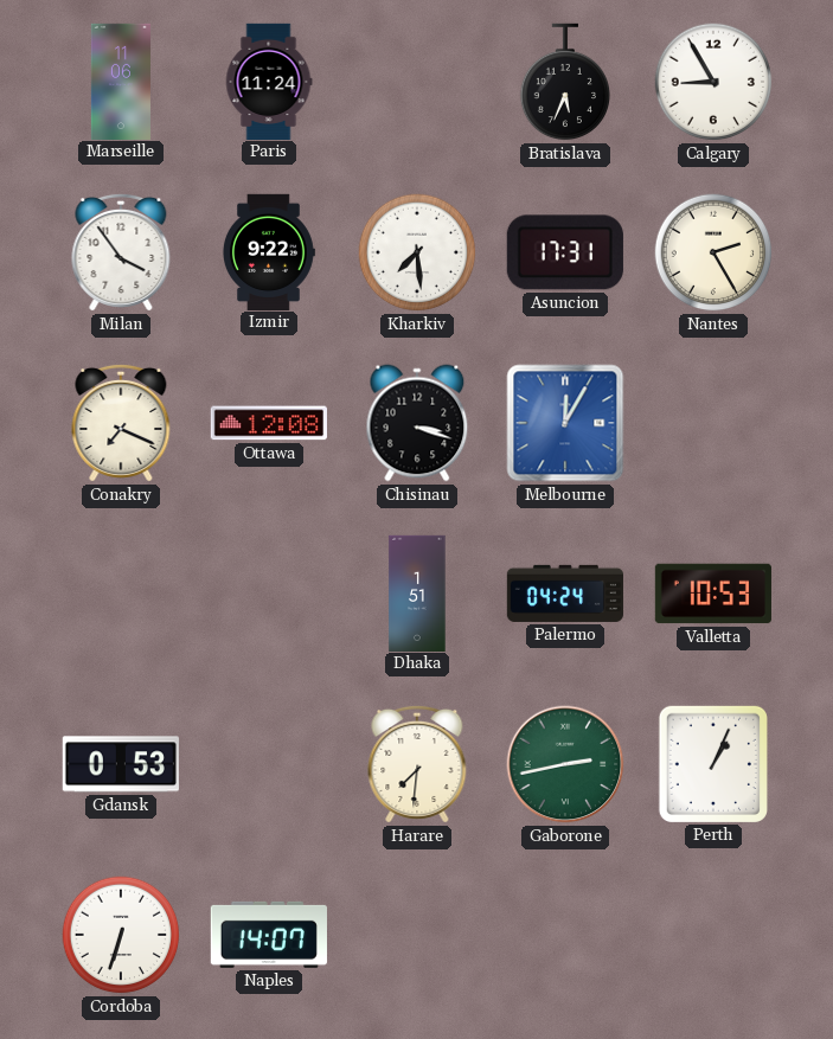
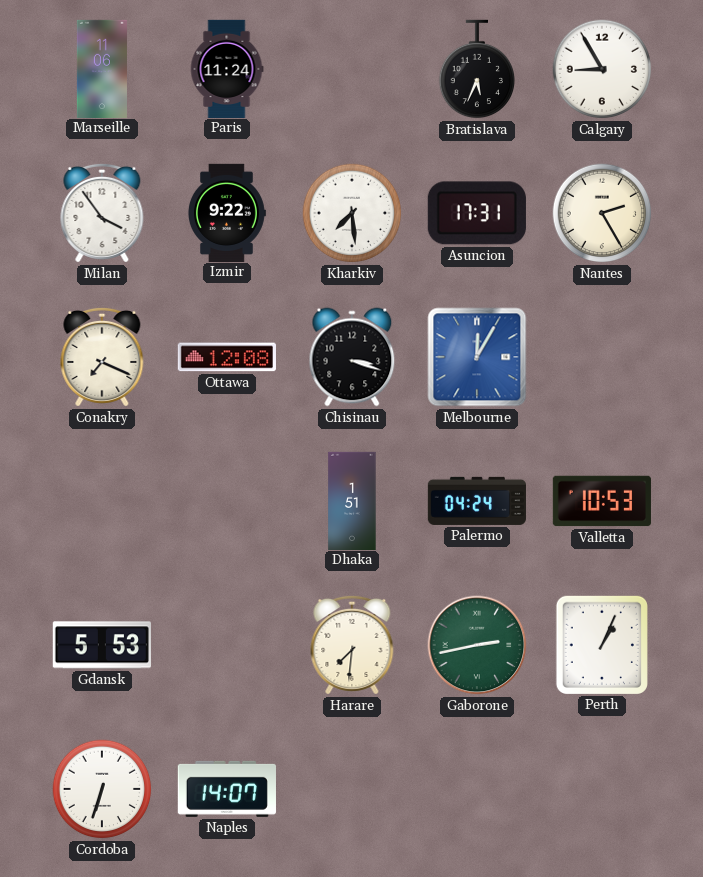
Gdansk: 0:53 -> 5:53
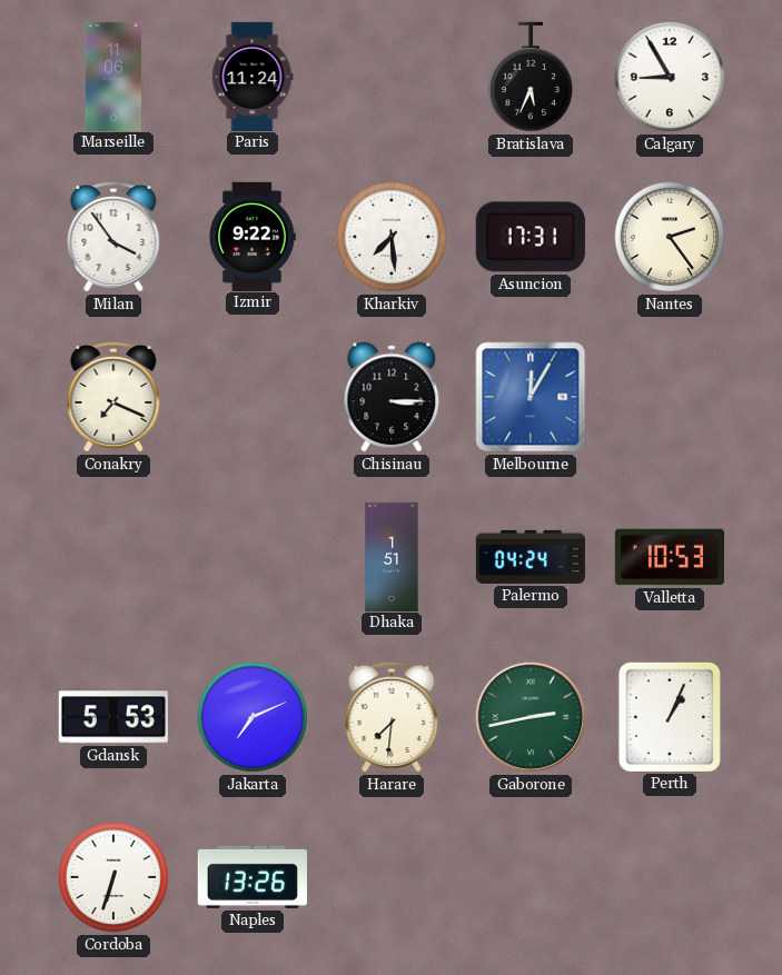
Nantes: 2:25 -> 2:24
Ottawa: 12:08 -> none
Chisinau: 3:18 -> 3:15
Jakarta: none -> 7:11
Naples: 14:07 -> 13:26
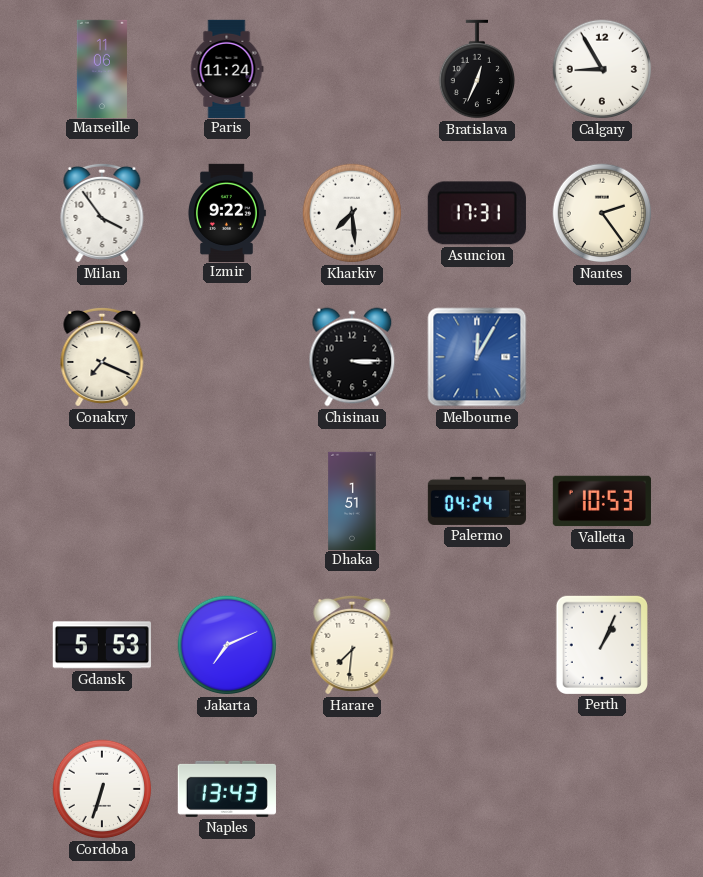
Bratislava: 5:34 -> 12:34
Gaborone: 2:43 -> none
Naples: 13:26 -> 13:43
